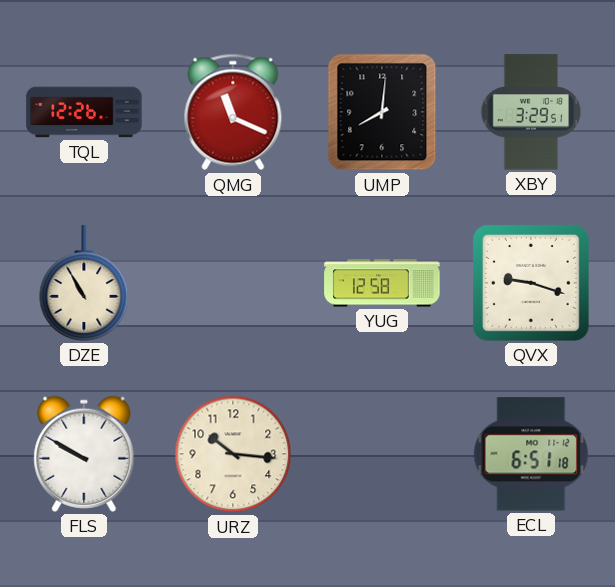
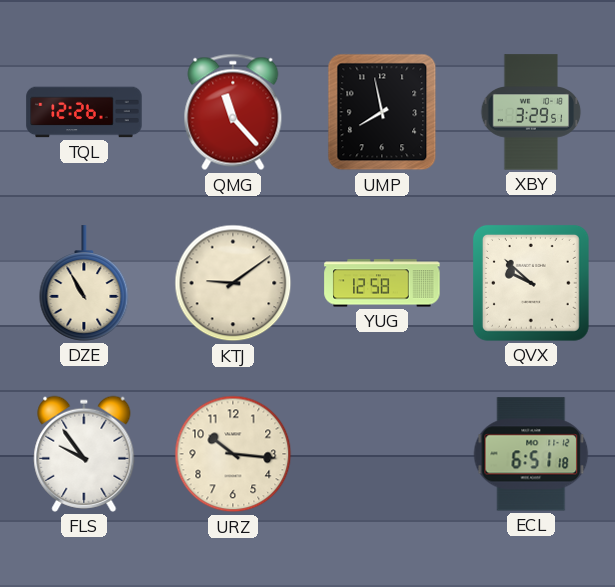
QMG: 11:19 -> 11:23
UMP: 8:01 -> 7:58
KTJ: none -> 9:09
QVX: 9:18 -> 9:52
FLS: 9:50 -> 9:54
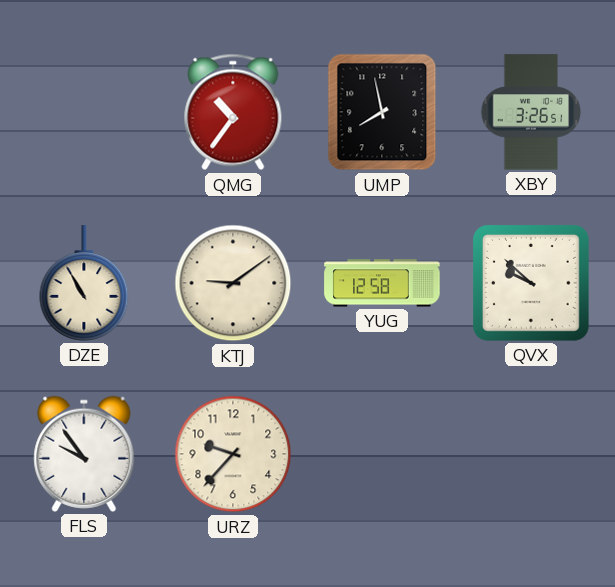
TQL: 12:26 -> none
QMG: 11:23 -> 10:36
XBY: 3:29 -> 3:26
URZ: 10:16 -> 9:37
ECL: 6:51 -> none
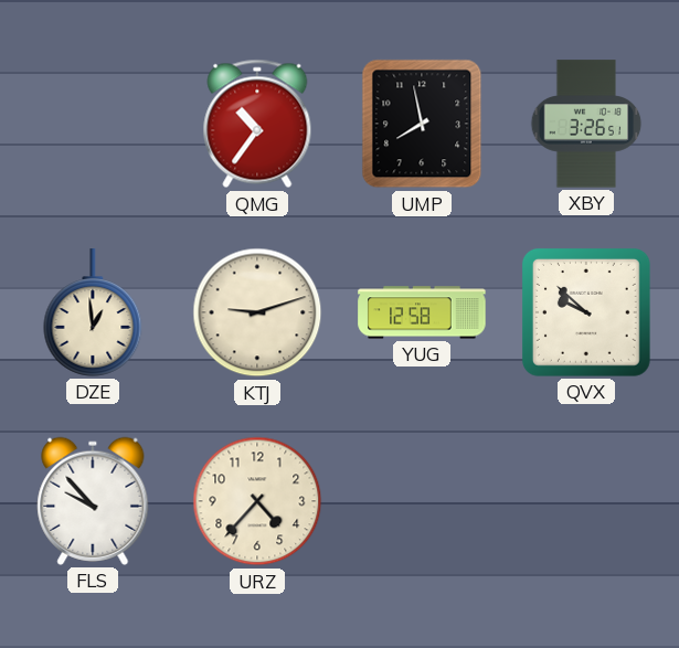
DZE: 10:55 -> 12:59
KTJ: 9:09 -> 9:12
FLS: 9:54 -> 9:53
URZ: 9:37 -> 4:37
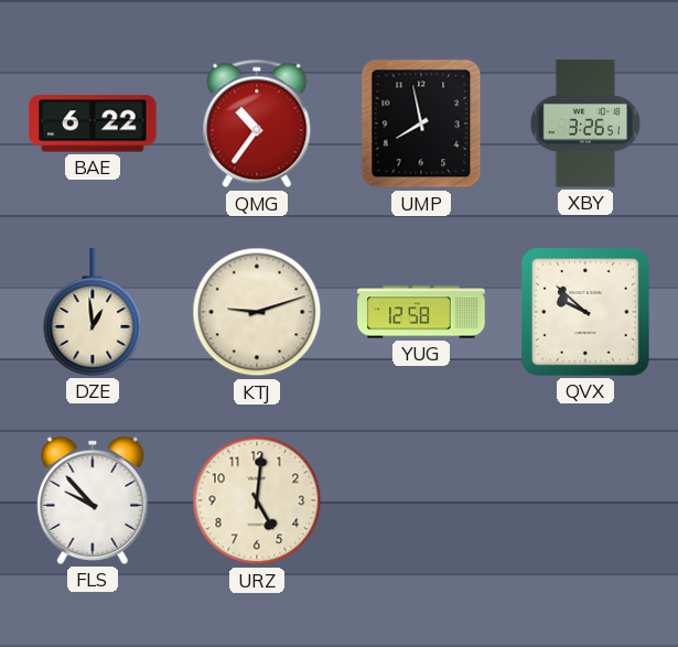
BAE: none -> 6:22
URZ: 4:37 -> 5:01
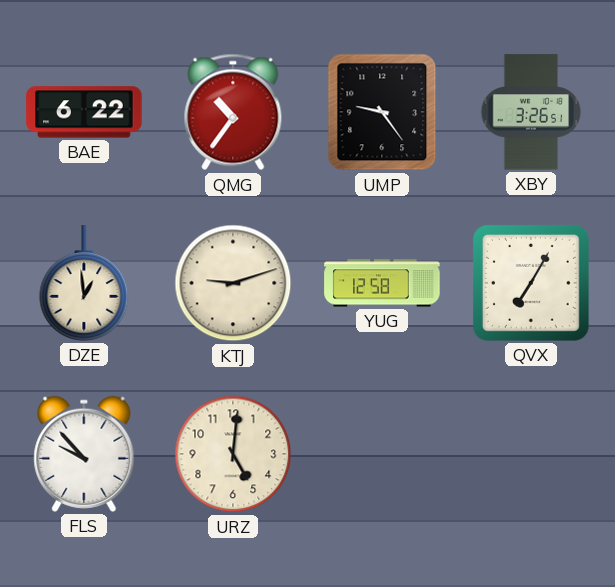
UMP: 7:58 -> 9:24
QVX: 9:52 -> 7:05
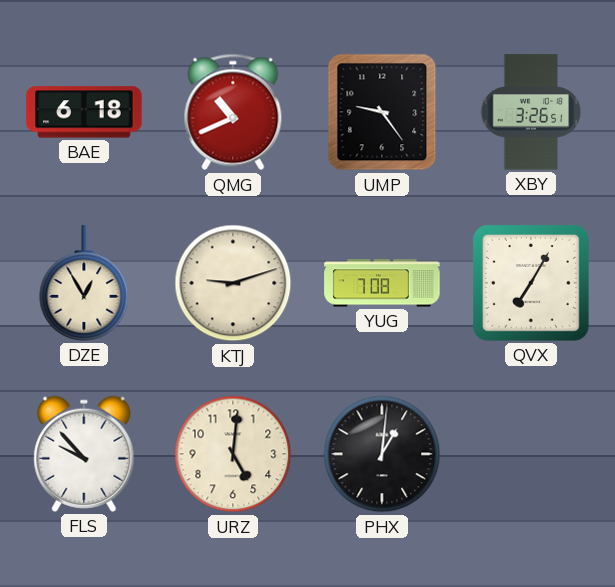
BAE: 6:22 -> 6:18
QMG: 10:36 -> 10:41
DZE: 12:59 -> 12:55
YUG: 12:58 -> 7:08
PHX: none -> 1:01
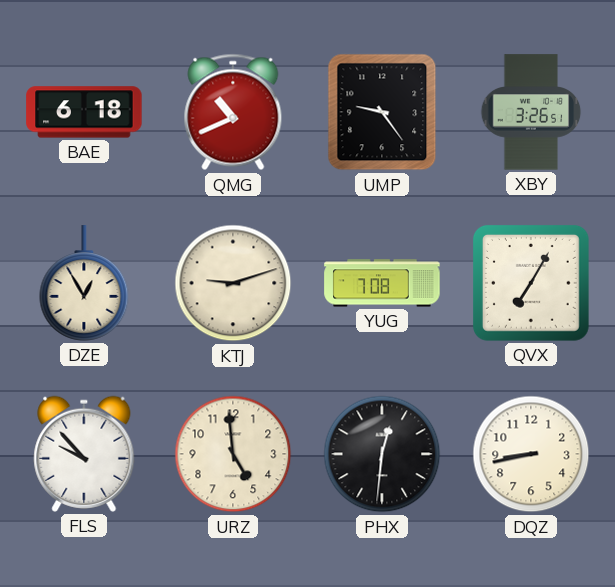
URZ: 5:01 -> 4:59
PHX: 1:01 -> 12:31
DQZ: none -> 8:43
